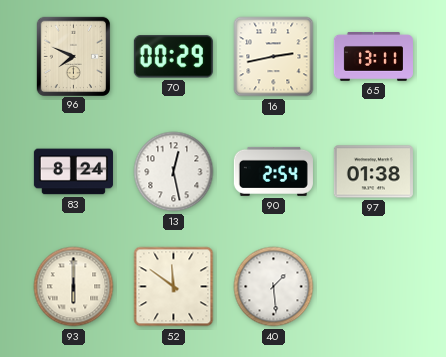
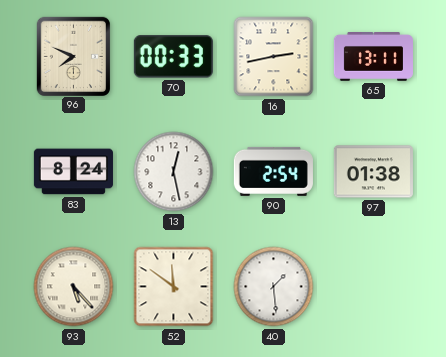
70: 00:29 -> 00:33
93: 6:00 -> 5:23
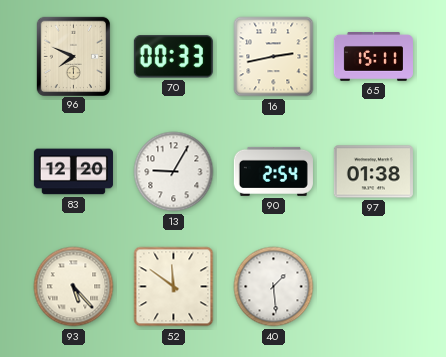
65: 13:11 -> 15:11
83: 8:24 -> 12:20
13: 12:28 -> 9:05
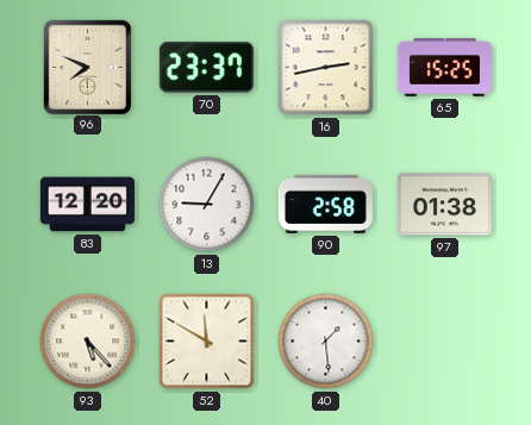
70: 00:33 -> 23:37
65: 15:11 -> 15:25
90: 2:54 -> 2:58
52: 11:51 -> 11:50
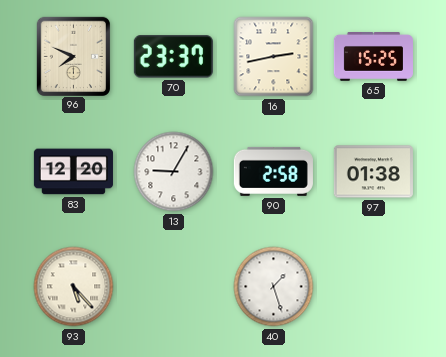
52: 11:50 -> none
40: 1:29 -> 1:27
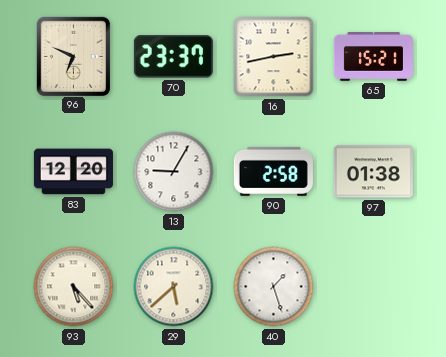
96: 7:49 -> 6:49
65: 15:25 -> 15:21
29: none -> 5:38
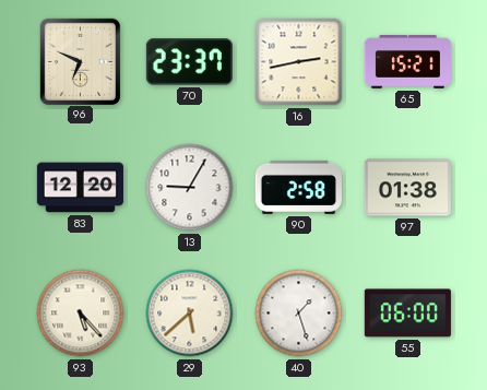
55: none -> 06:00
